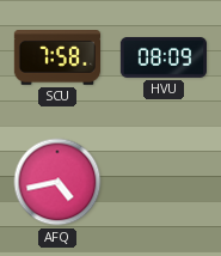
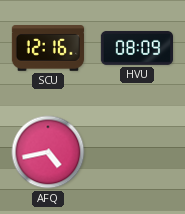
SCU: 7:58 -> 12:16
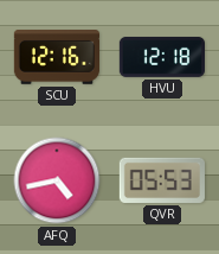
HVU: 08:09 -> 12:18
QVR: none -> 05:53
